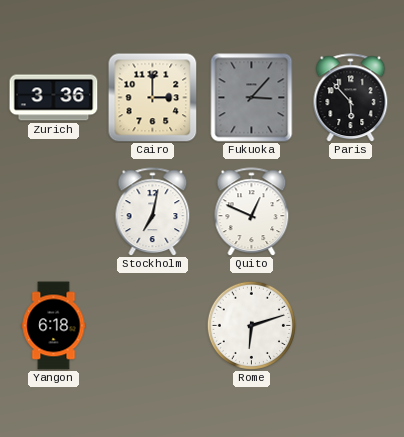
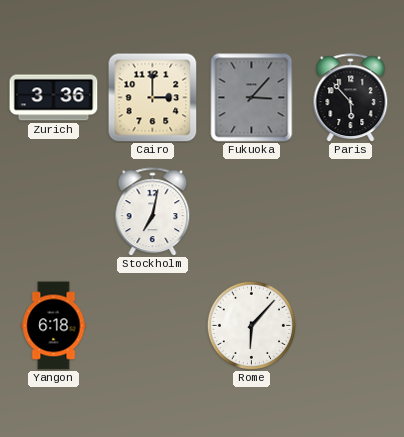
Quito: 12:49 -> none
Rome: 6:12 -> 6:07
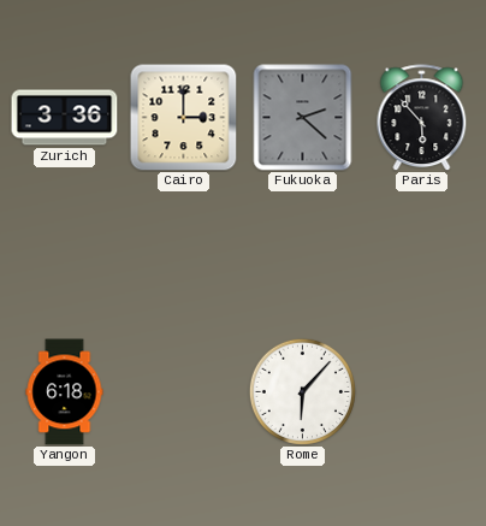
Fukuoka: 3:07 -> 2:22
Stockholm: 7:02 -> none
